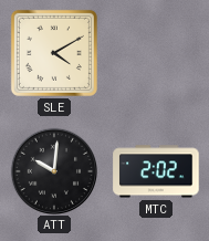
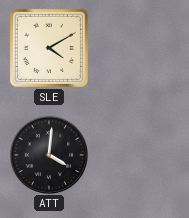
ATT: 10:01 -> 4:01
MTC: 2:02 -> none
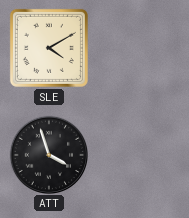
ATT: 4:01 -> 3:57
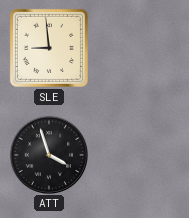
SLE: 4:10 -> 8:59
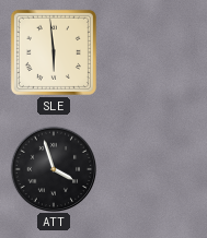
SLE: 8:59 -> 5:59
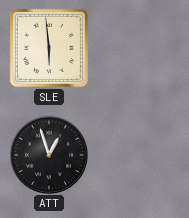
ATT: 3:57 -> 12:57
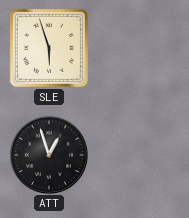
SLE: 5:59 -> 5:57
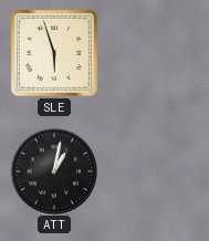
ATT: 12:57 -> 1:02
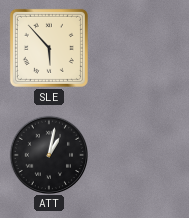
SLE: 5:57 -> 5:53
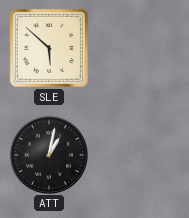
SLE: 5:53 -> 5:52
